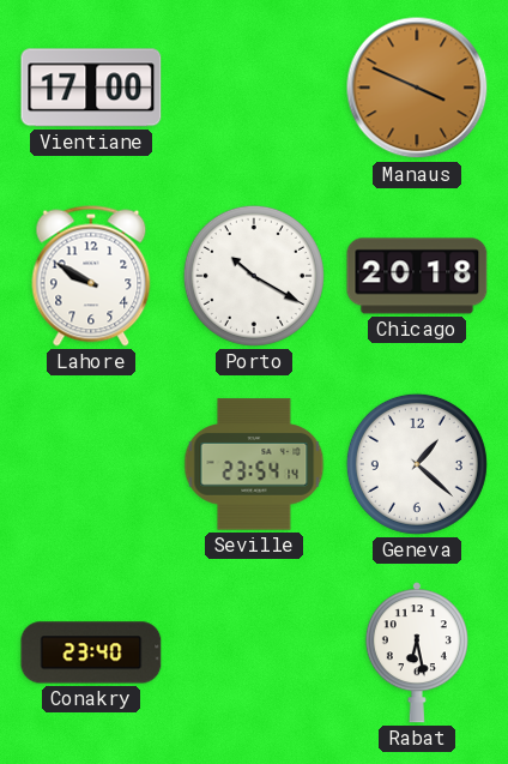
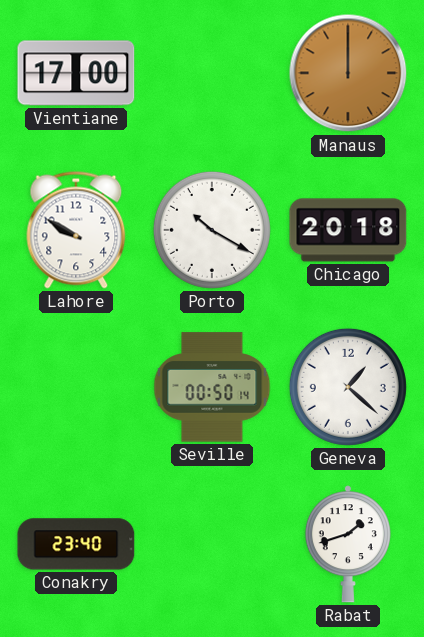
Manaus: 3:49 -> 12:00
Seville: 23:54 -> 00:50
Rabat: 6:28 -> 1:42
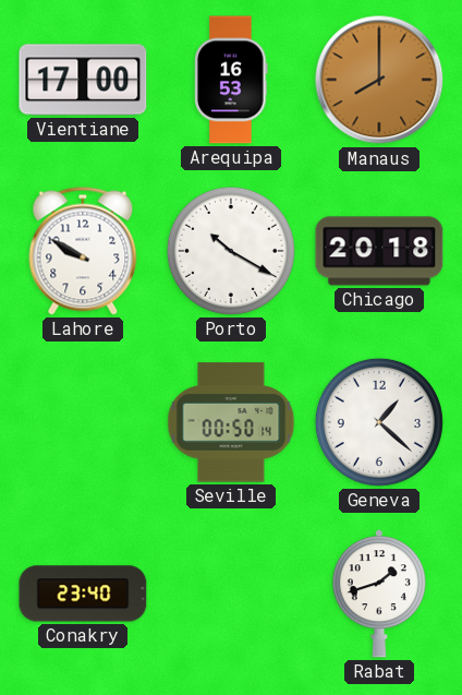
Arequipa: none -> 16:53
Manaus: 12:00 -> 8:00
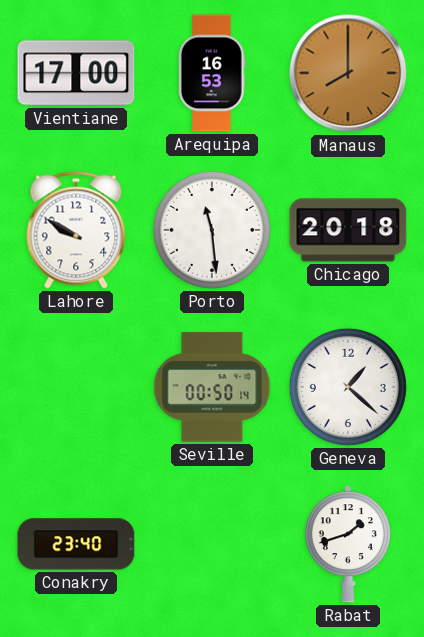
Porto: 10:20 -> 11:29
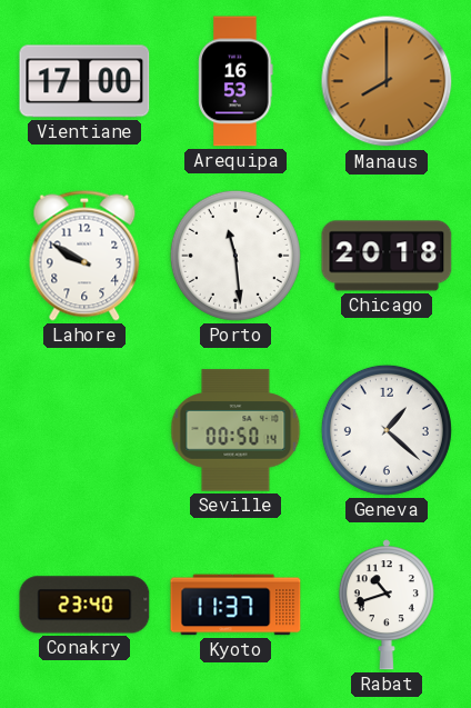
Kyoto: none -> 11:37
Rabat: 1:42 -> 10:42
